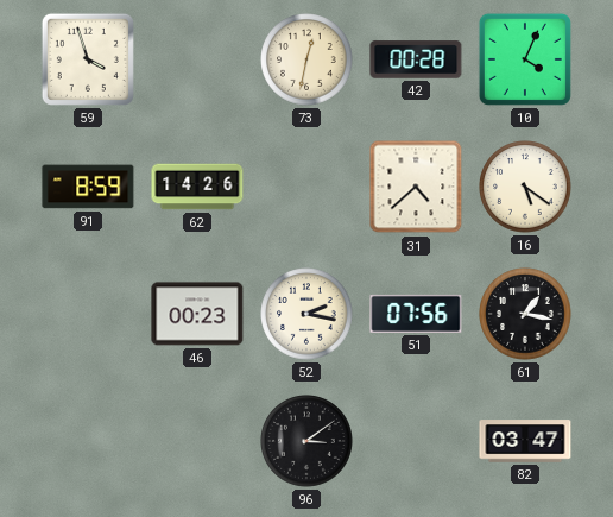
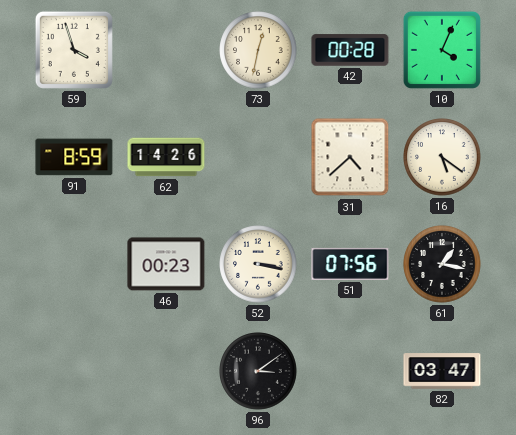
52: 2:17 -> 3:17
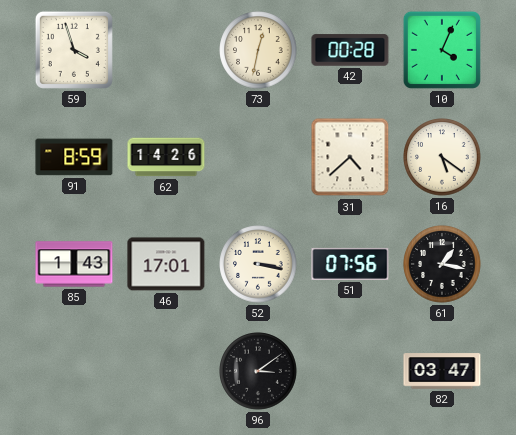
85: none -> 1:43
46: 00:23 -> 17:01
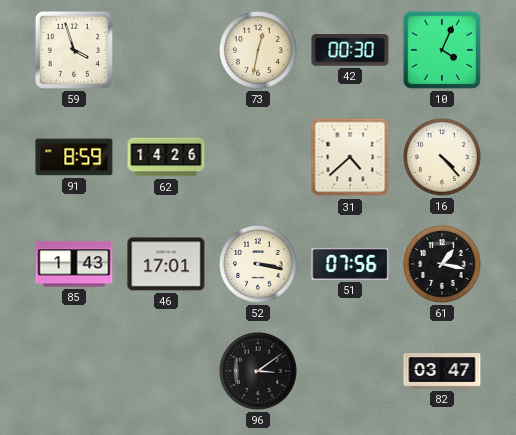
42: 00:28 -> 00:30
16: 5:21 -> 4:23
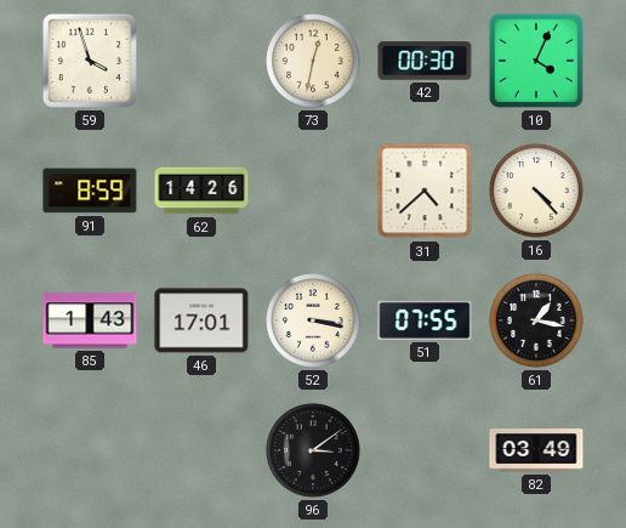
51: 07:56 -> 07:55
82: 03:47 -> 03:49
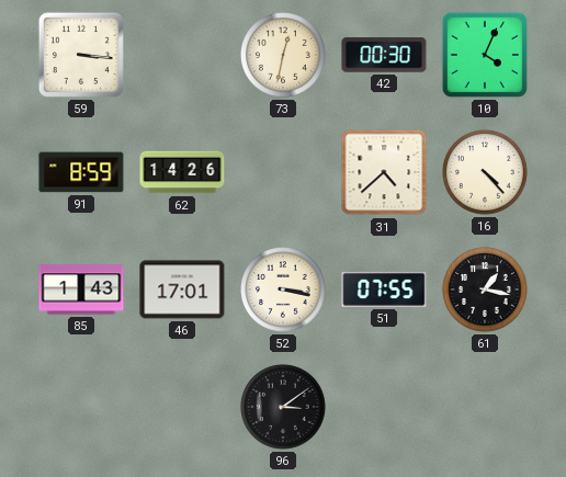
59: 3:57 -> 3:16
82: 03:49 -> none
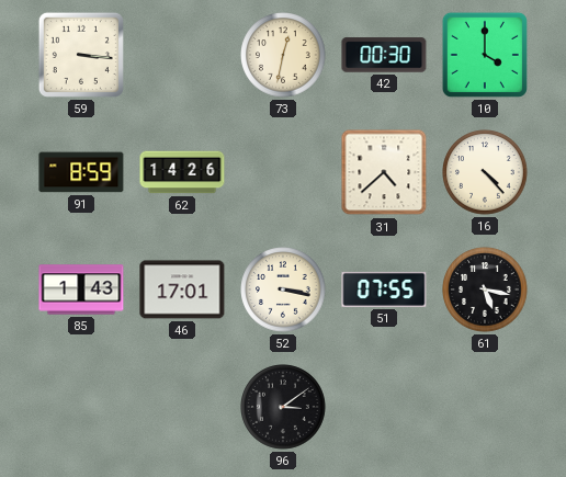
10: 4:04 -> 4:00
61: 1:17 -> 5:17
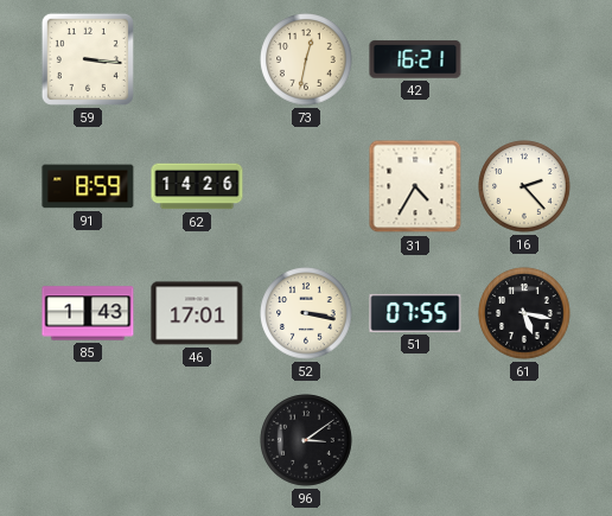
42: 00:30 -> 16:21
10: 4:00 -> none
31: 4:38 -> 4:35
16: 4:23 -> 2:23
